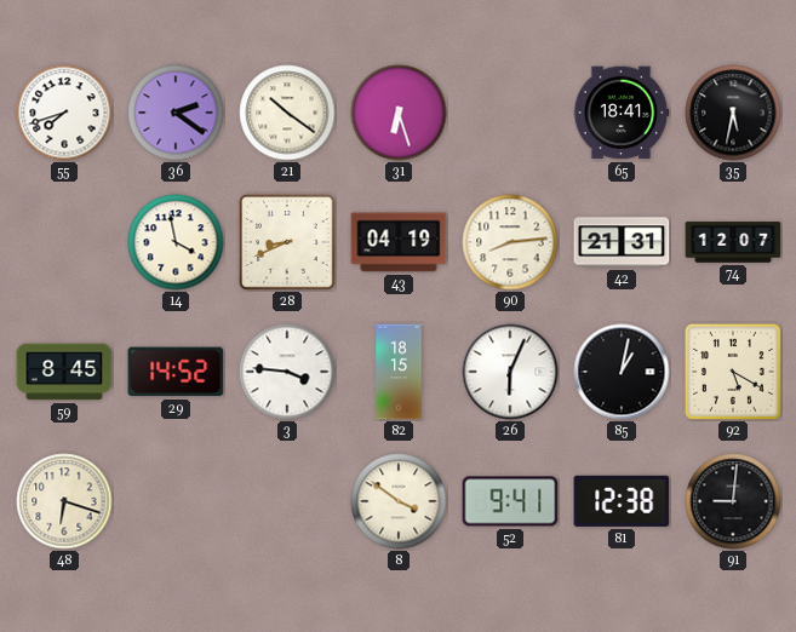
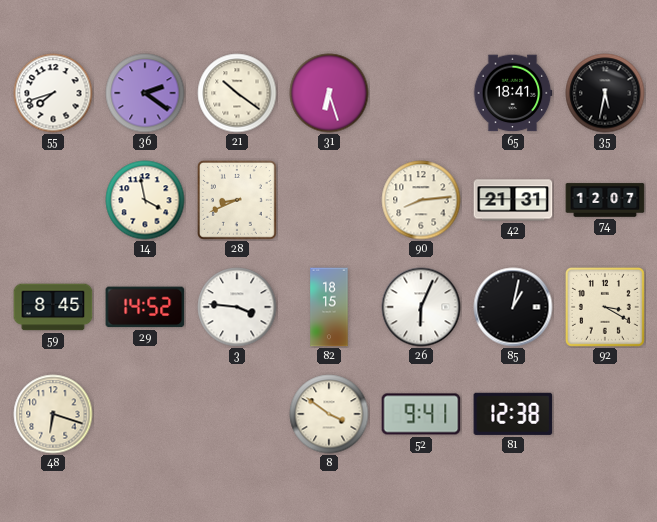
43: 04:19 -> none
92: 5:20 -> 3:20
91: 9:01 -> none
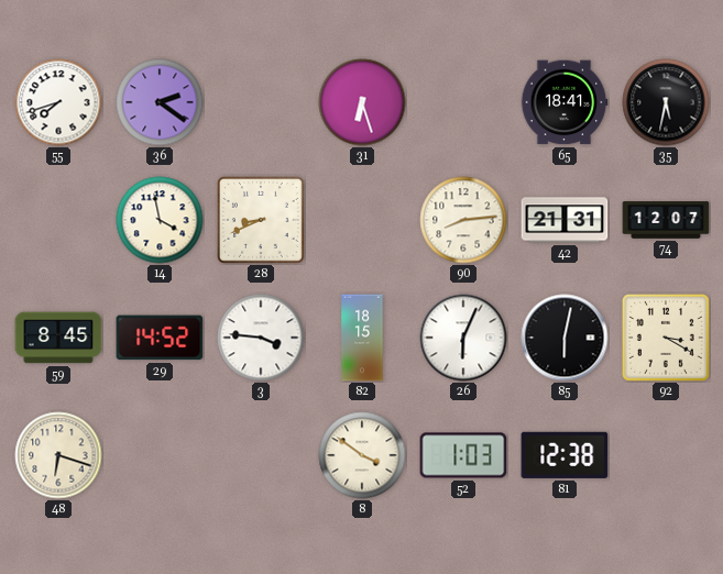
21: 10:21 -> none
85: 1:02 -> 6:02
52: 9:41 -> 1:03
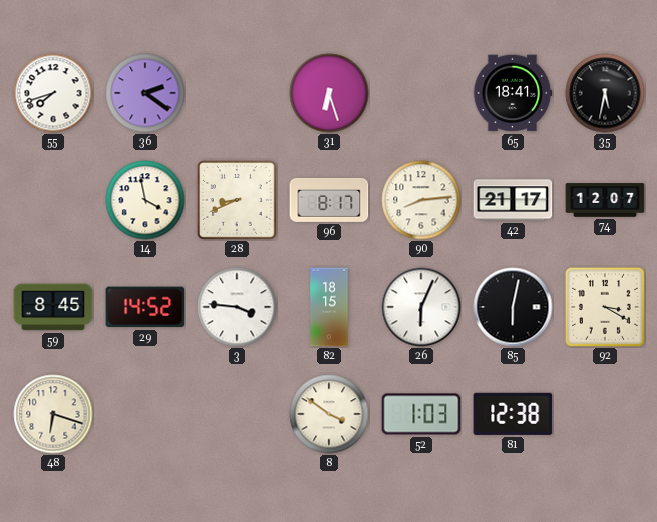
96: none -> 8:17
42: 21:31 -> 21:17
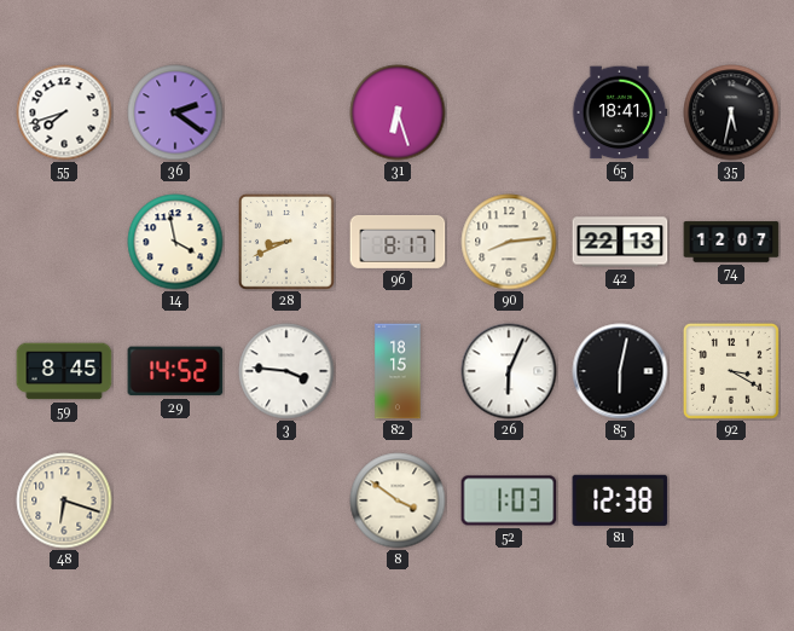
42: 21:17 -> 22:13
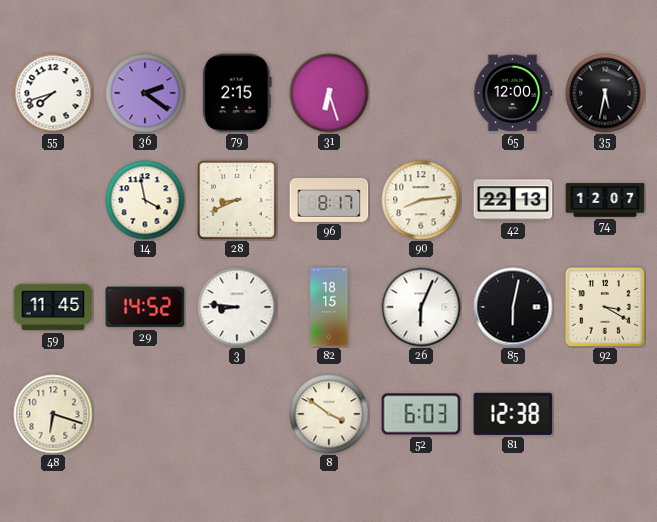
79: none -> 2:15
65: 18:41 -> 12:00
59: 8:45 -> 11:45
3: 3:46 -> 8:46
52: 1:03 -> 6:03
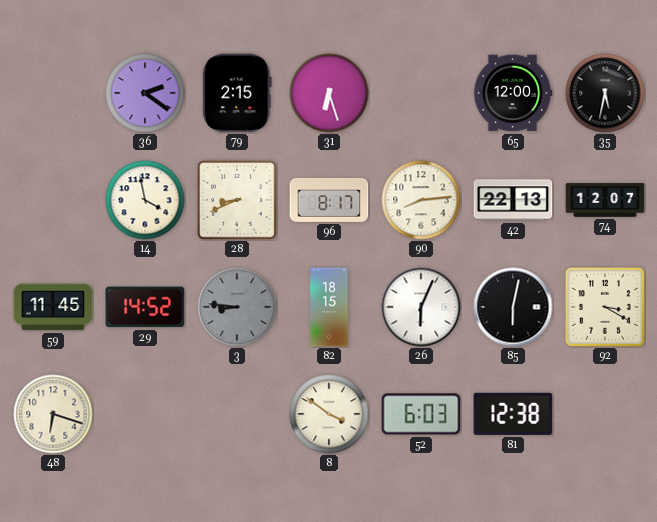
55: 7:42 -> none
3 dial: white -> grey
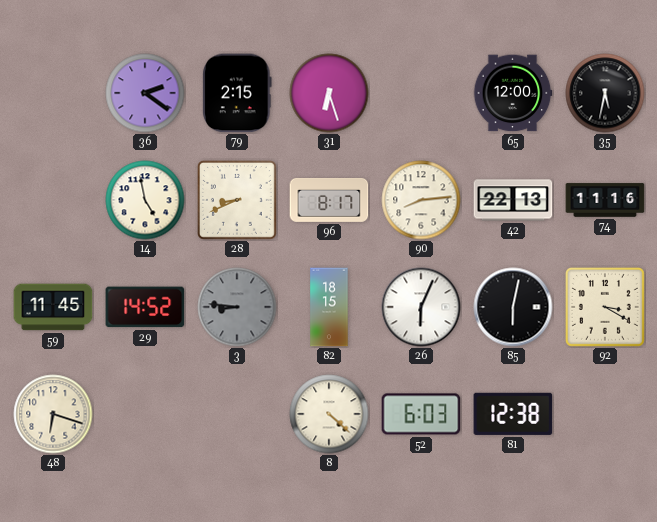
14: 3:58 -> 4:58
74: 12:07 -> 11:16
8: 3:51 -> 4:22
